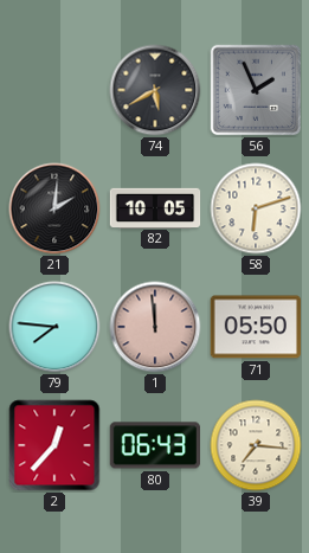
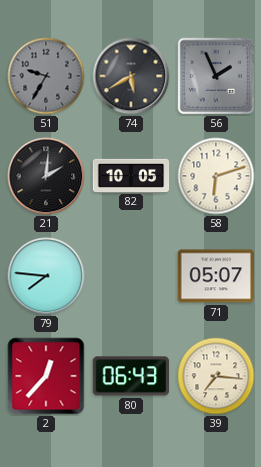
51: none -> 9:35
1: 11:59 -> none
71: 05:50 -> 05:07
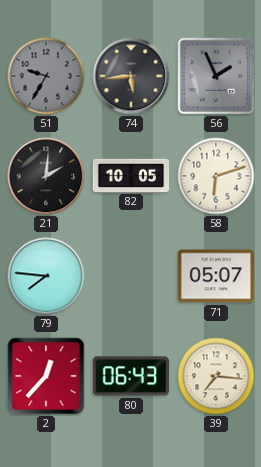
74: 5:40 -> 5:44
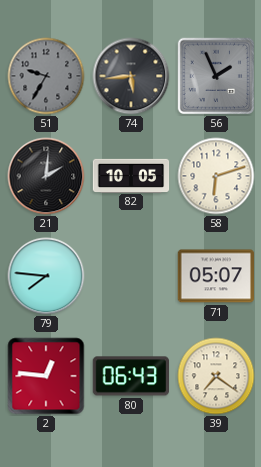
2: 12:37 -> 12:46
39: 7:16 -> 7:21
